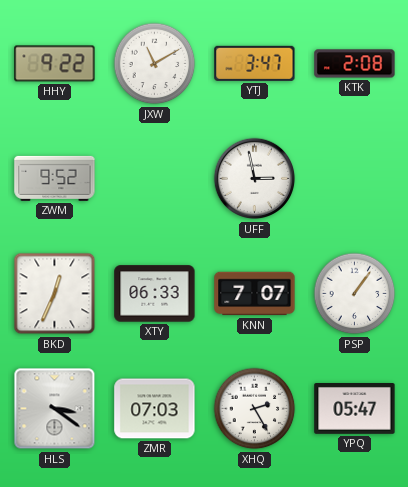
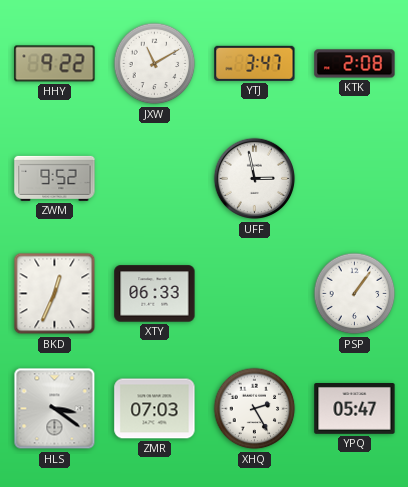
KNN: 7:07 -> none
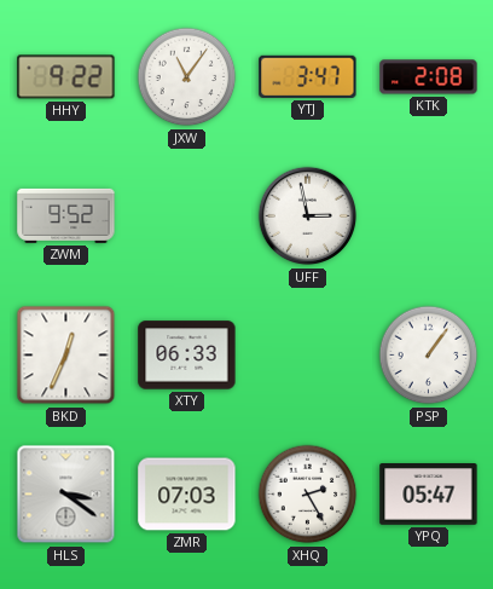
JXW: 11:10 -> 11:06
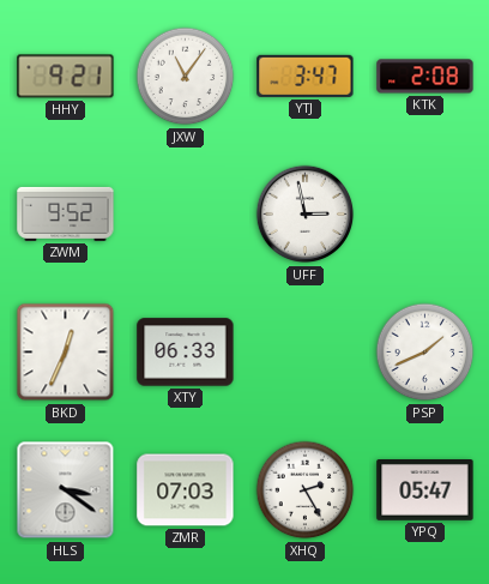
HHY: 9:22 -> 9:21
PSP: 1:06 -> 1:41
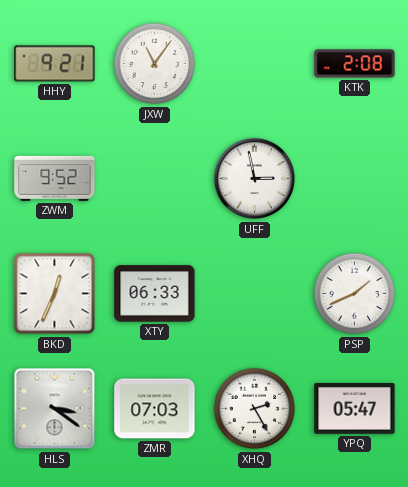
YTJ: 3:47 -> none
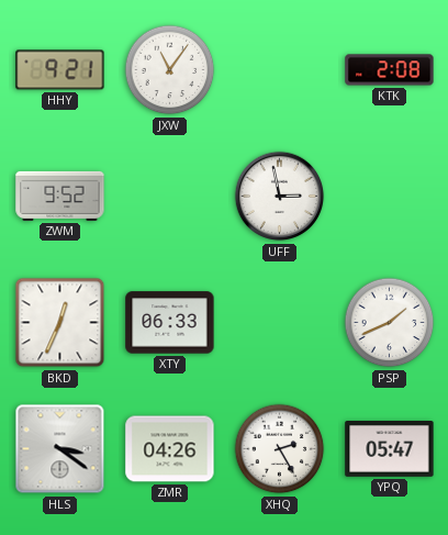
ZMR: 07:03 -> 04:26
